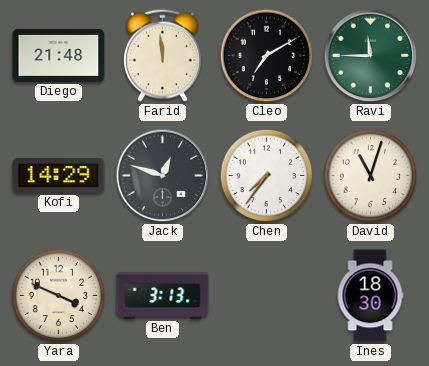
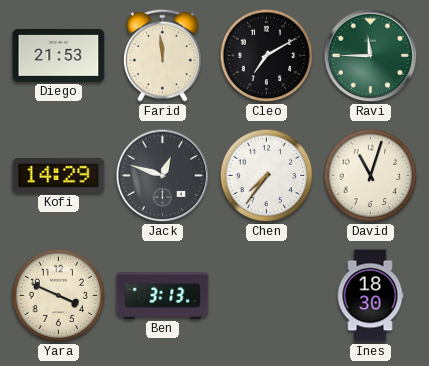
Diego: 21:48 -> 21:53
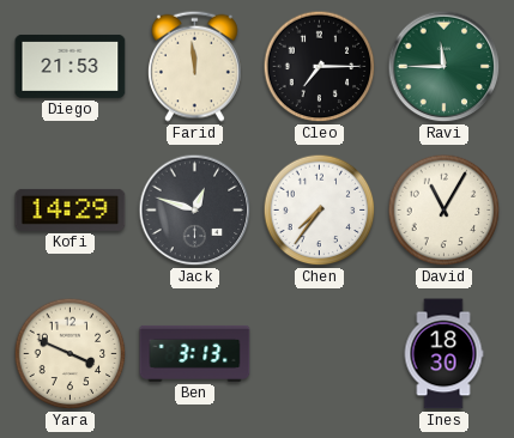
Cleo: 7:10 -> 7:15
David: 11:03 -> 11:05
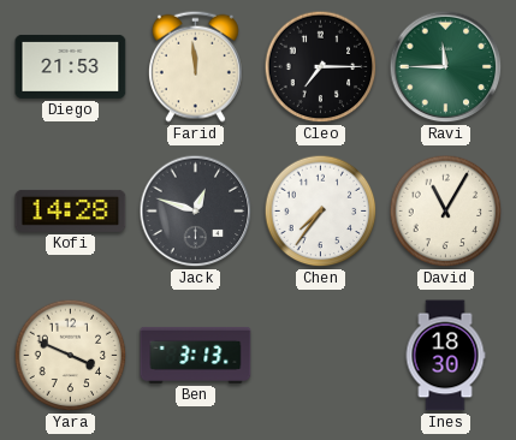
Kofi: 14:29 -> 14:28
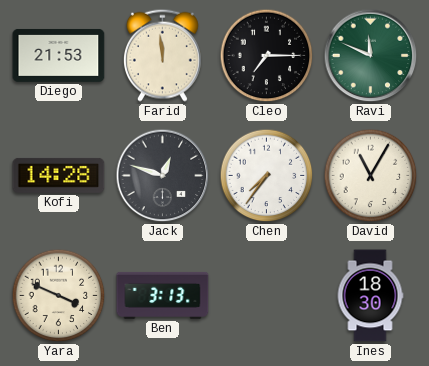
Ravi: 11:45 -> 11:49
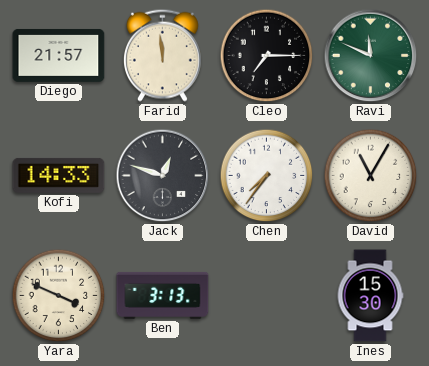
Diego: 21:53 -> 21:57
Kofi: 14:28 -> 14:33
Ines: 18:30 -> 15:30
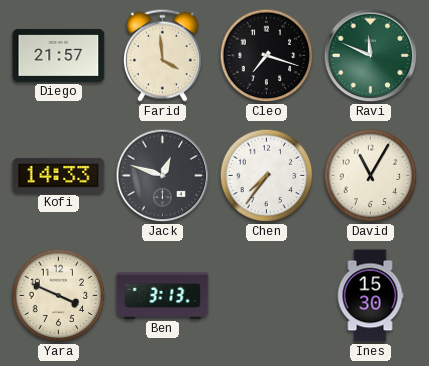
Farid: 11:59 -> 3:59
Cleo: 7:15 -> 7:18
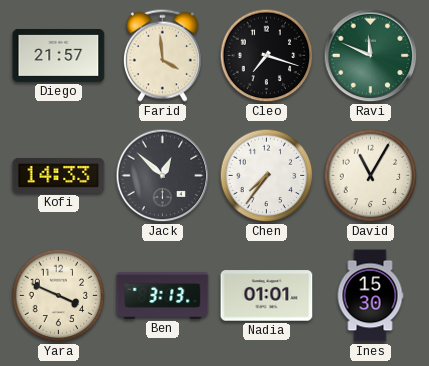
Jack: 12:48 -> 12:52
Nadia: none -> 01:01
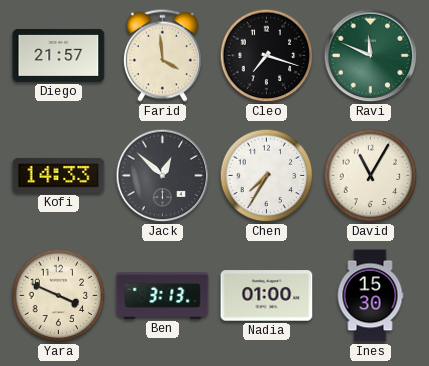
Chen: 7:36 -> 7:35
Nadia: 01:01 -> 01:00
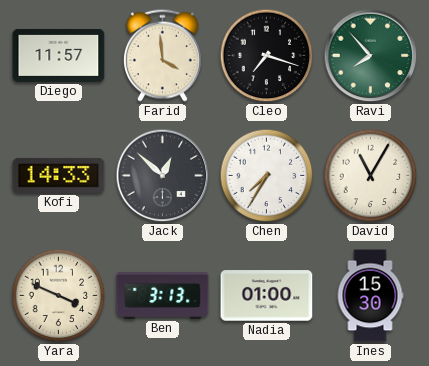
Diego: 21:57 -> 11:57
Ravi: 11:49 -> 7:53
